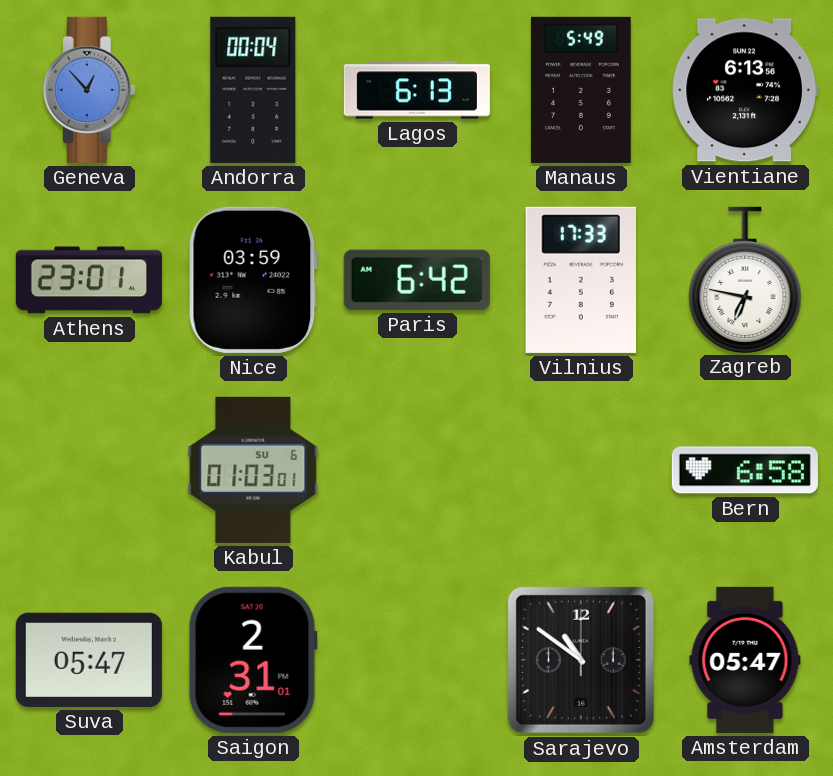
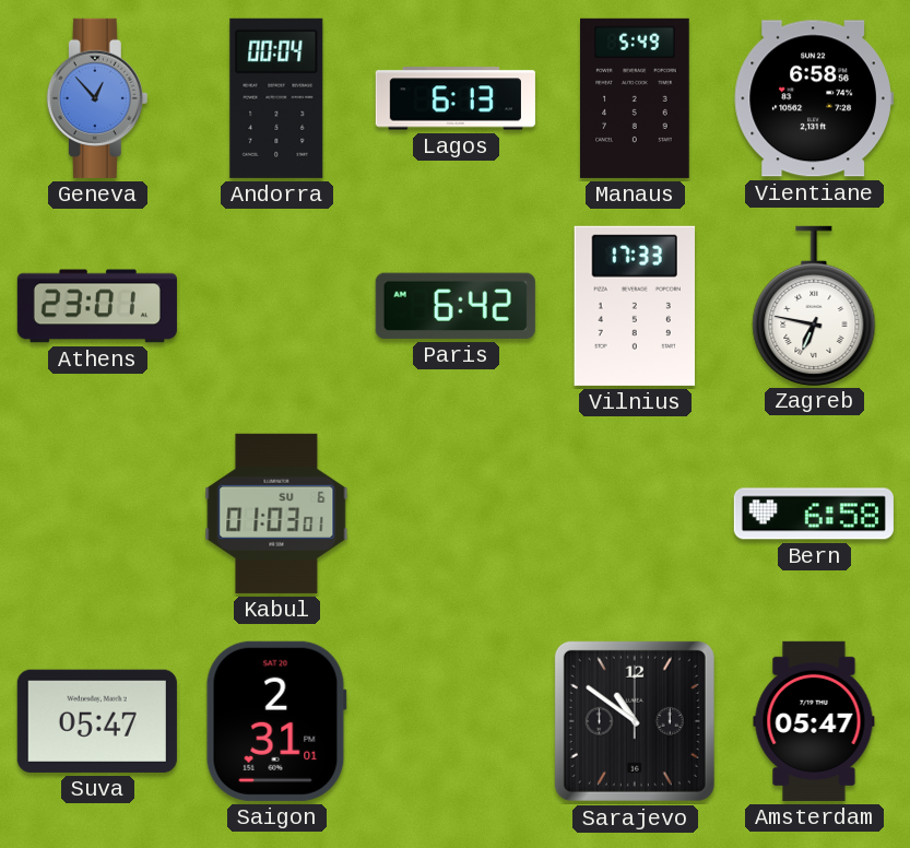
Vientiane: 6:13 -> 6:58
Nice: 03:59 -> none
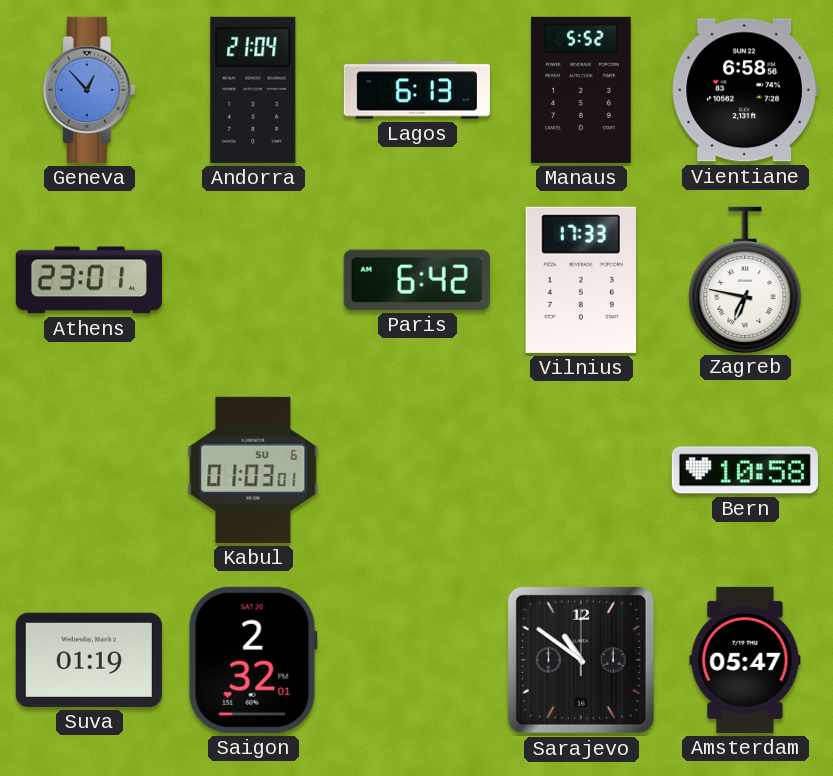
Andorra: 00:04 -> 21:04
Manaus: 5:49 -> 5:52
Bern: 6:58 -> 10:58
Suva: 05:47 -> 01:19
Saigon: 2:31 -> 2:32
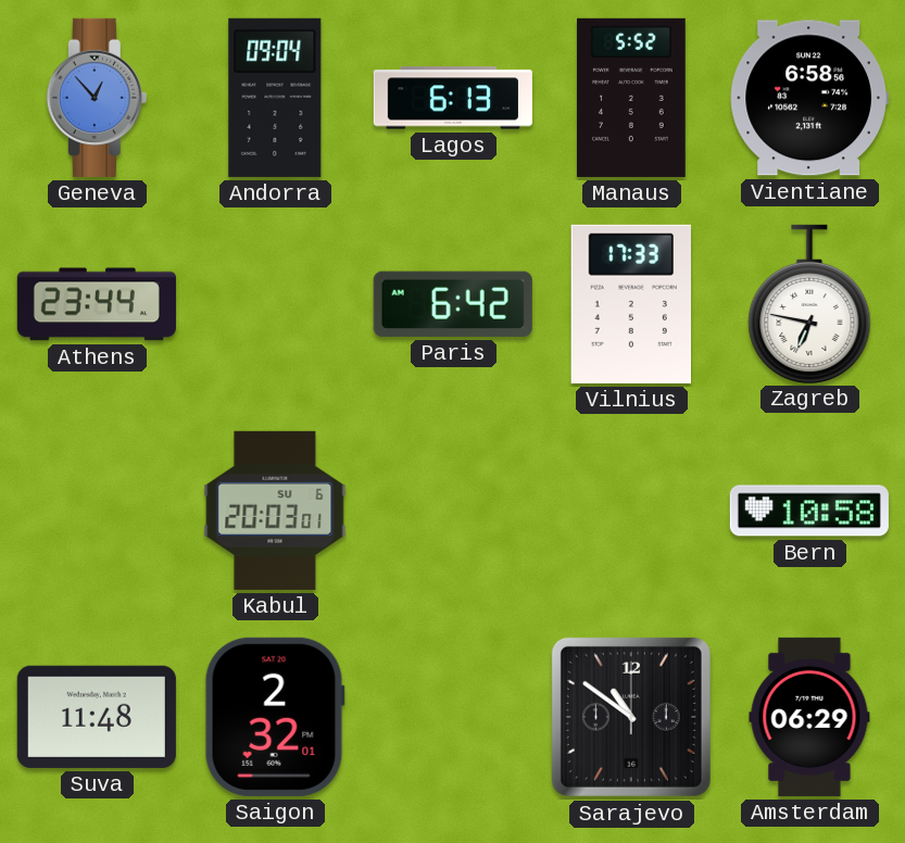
Andorra: 21:04 -> 09:04
Athens: 23:01 -> 23:44
Kabul: 01:03 -> 20:03
Suva: 01:19 -> 11:48
Amsterdam: 05:47 -> 06:29
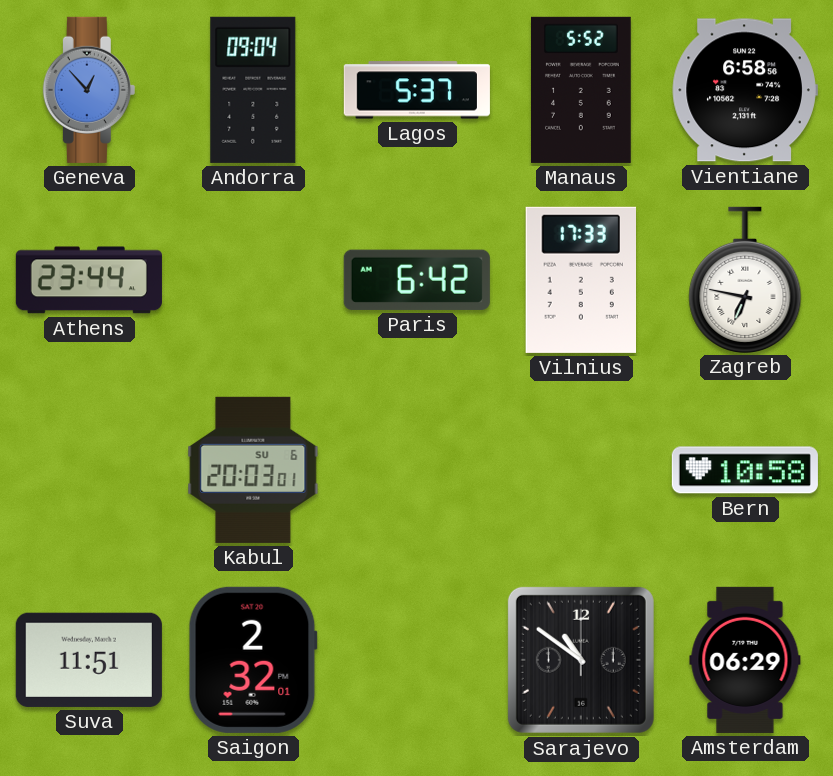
Lagos: 6:13 -> 5:37
Suva: 11:48 -> 11:51
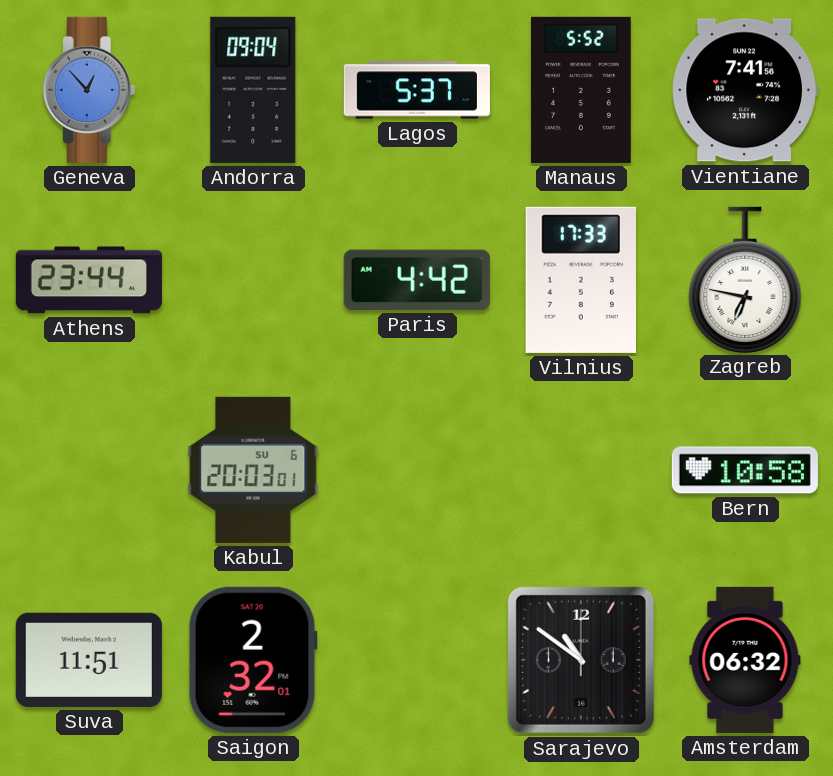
Vientiane: 6:58 -> 7:41
Paris: 6:42 -> 4:42
Amsterdam: 06:29 -> 06:32
